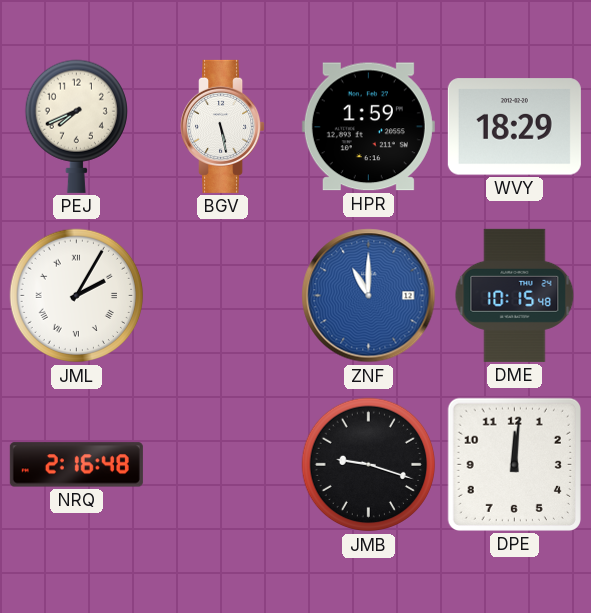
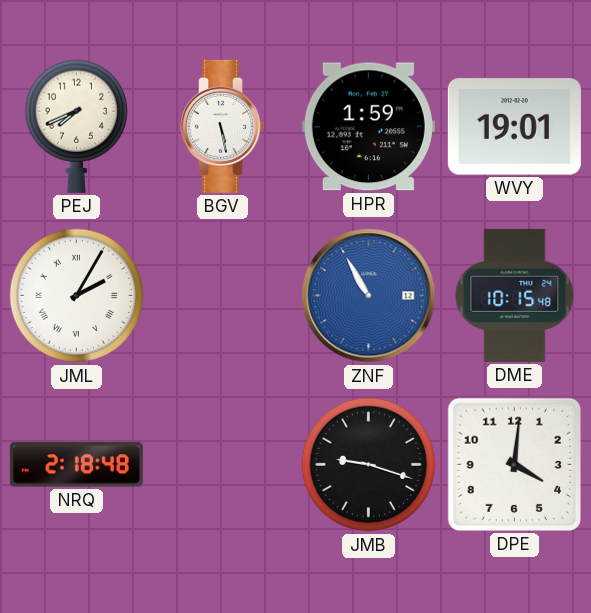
WVY: 18:29 -> 19:01
ZNF: 11:00 -> 10:55
NRQ: 2:16 -> 2:18
DPE: 12:01 -> 4:01
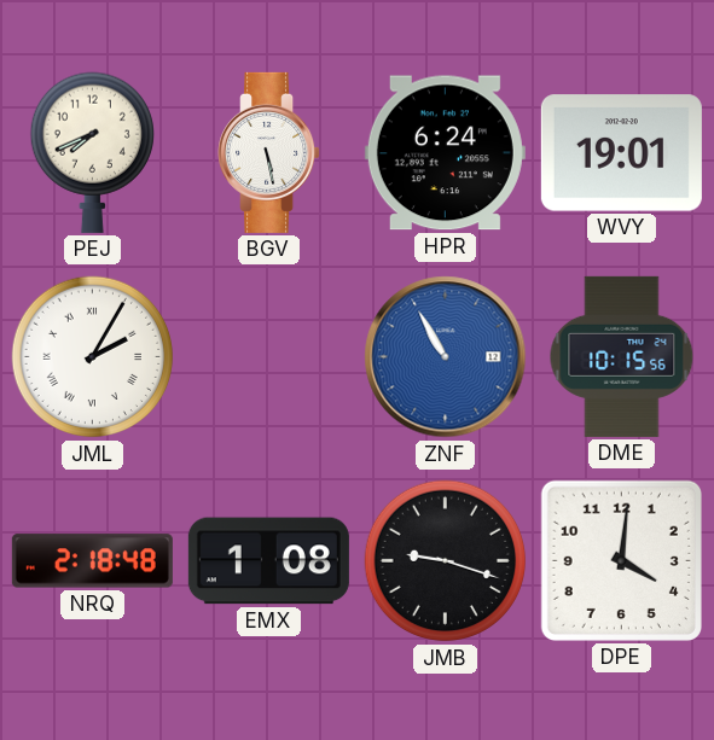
HPR: 1:59 -> 6:24
DME: 10:15:48 -> 10:15:56
EMX: none -> 1:08
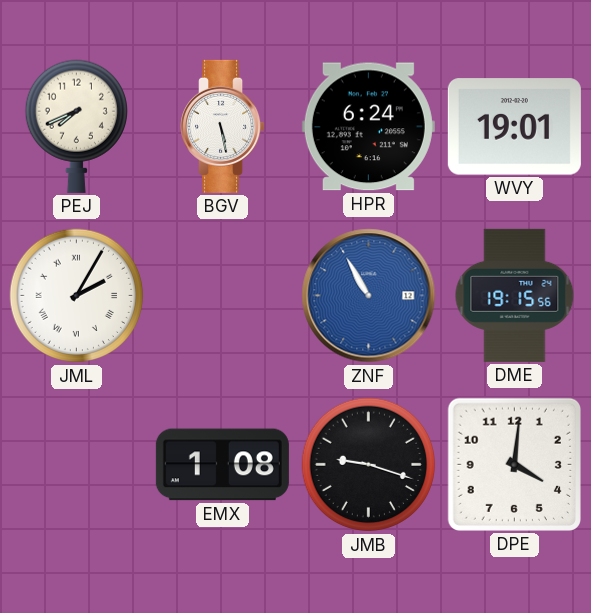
DME: 10:15 -> 19:15
NRQ: 2:18 -> none
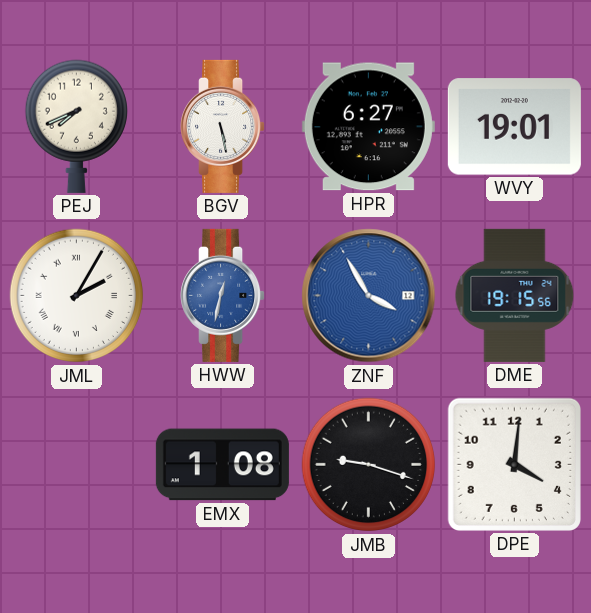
HPR: 6:24 -> 6:27
HWW: none -> 12:32
ZNF: 10:55 -> 3:55
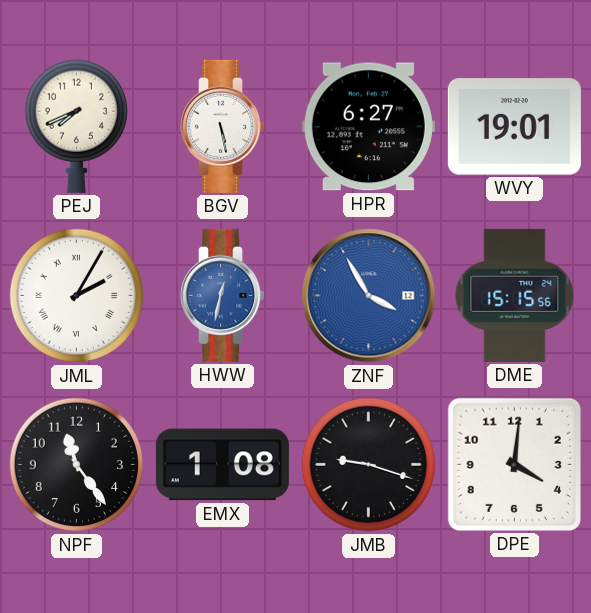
DME: 19:15 -> 15:15
NPF: none -> 11:24
